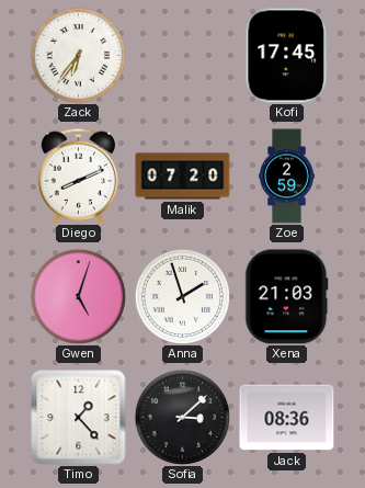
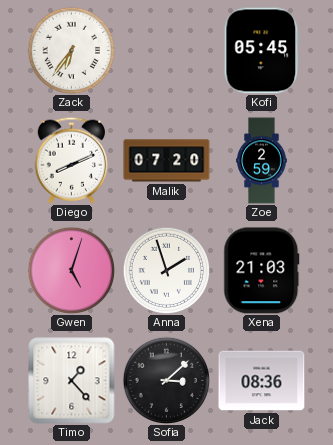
Kofi: 17:45 -> 05:45
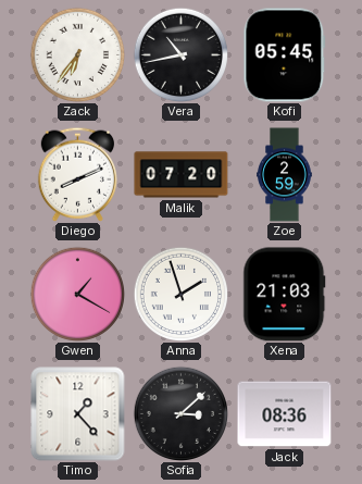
Vera: none -> 10:43
Gwen: 5:03 -> 1:20
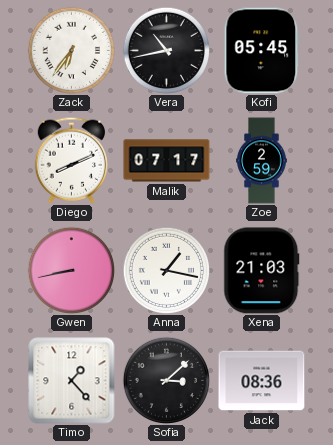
Malik: 07:20 -> 07:17
Gwen: 1:20 -> 8:43
Anna: 1:57 -> 1:17
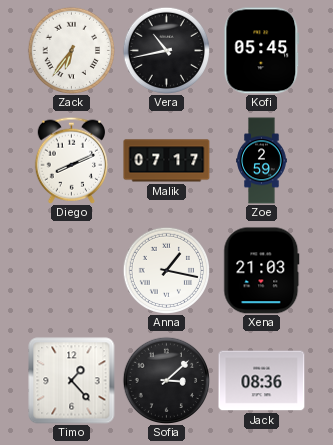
Gwen: 8:43 -> none
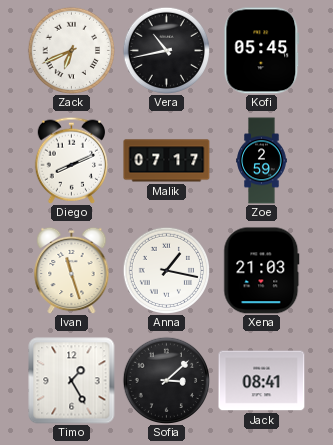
Zack: 6:36 -> 6:41
Ivan: none -> 11:27
Timo: 1:23 -> 1:25
Jack: 08:36 -> 08:41
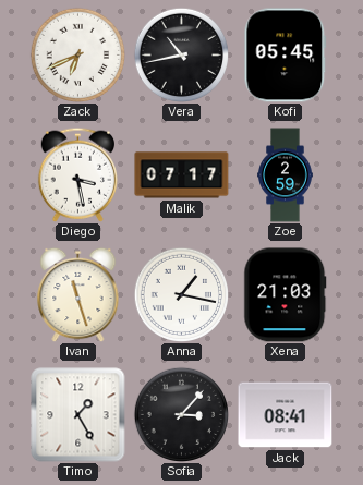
Diego: 8:11 -> 3:28
Sofia: 3:08 -> 3:07
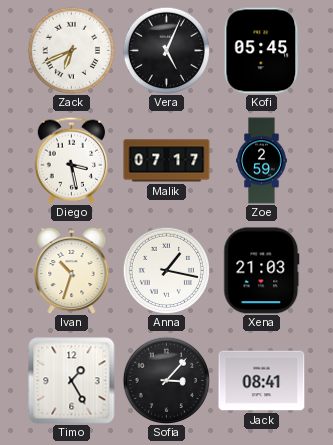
Vera: 10:43 -> 5:04
Ivan: 11:27 -> 10:33
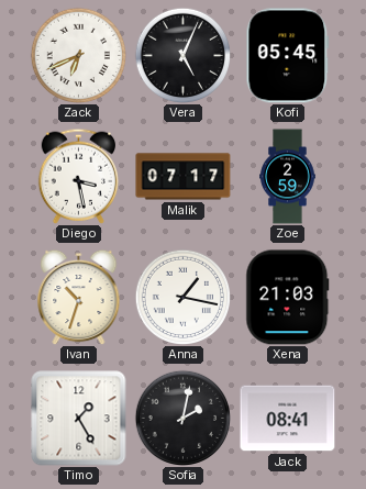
Sofia: 3:07 -> 2:02
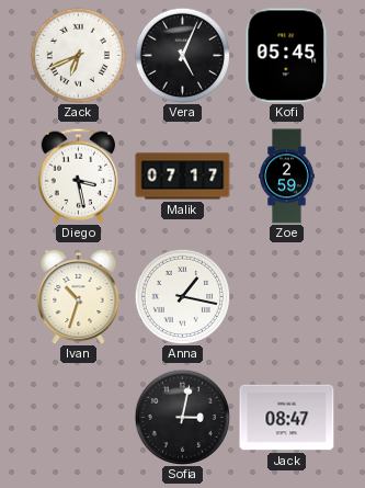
Xena: 21:03 -> none
Timo: 1:25 -> none
Sofia: 2:02 -> 3:02
Jack: 08:41 -> 08:47
